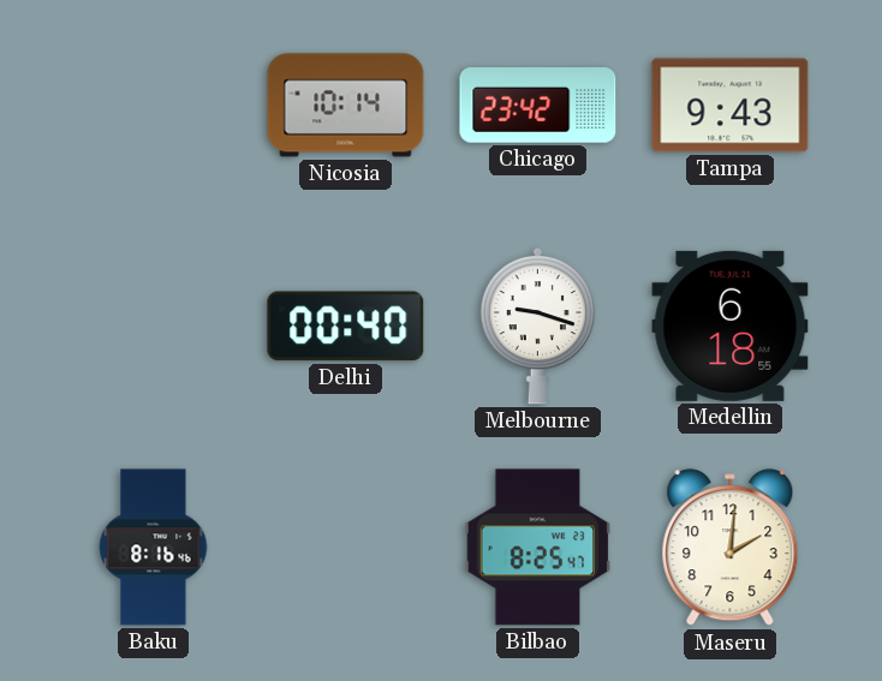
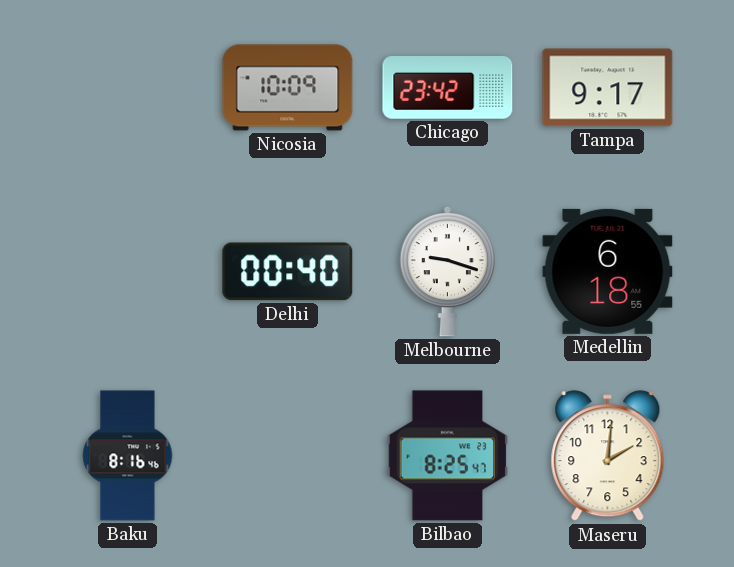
Nicosia: 10:14 -> 10:09
Tampa: 9:43 -> 9:17
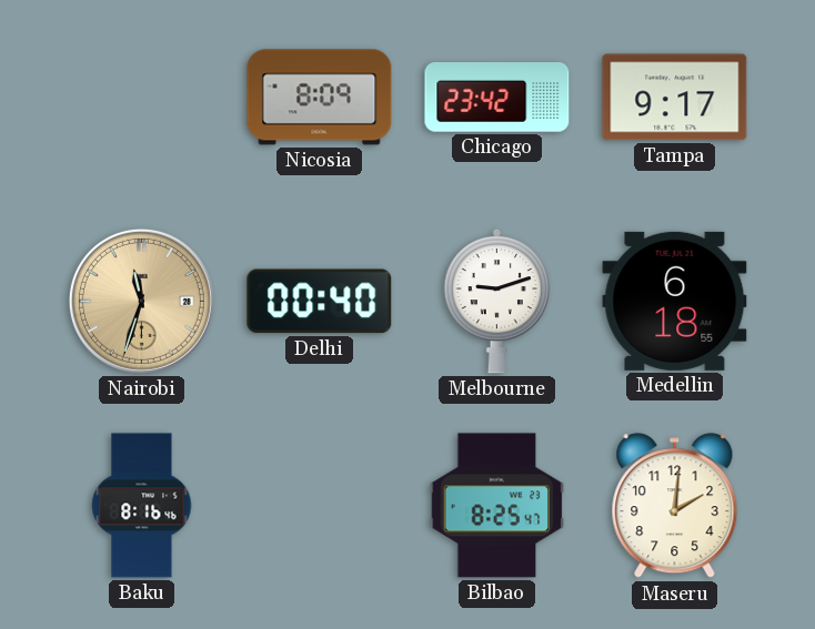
Nicosia: 10:09 -> 8:09
Nairobi: none -> 11:33
Melbourne: 9:18 -> 9:12
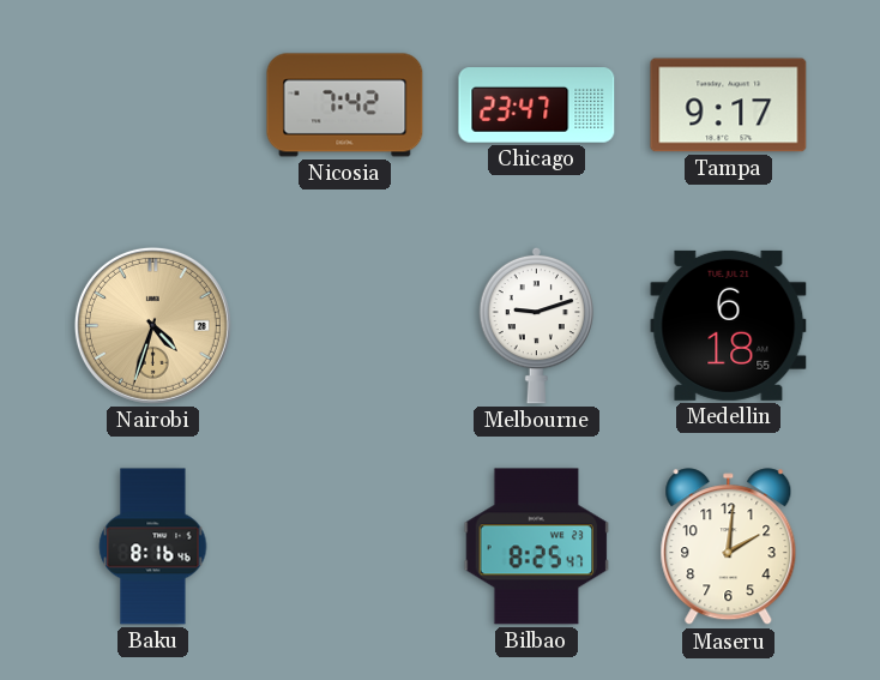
Nicosia: 8:09 -> 7:42
Chicago: 23:42 -> 23:47
Nairobi: 11:33 -> 4:33
Delhi: 00:40 -> none
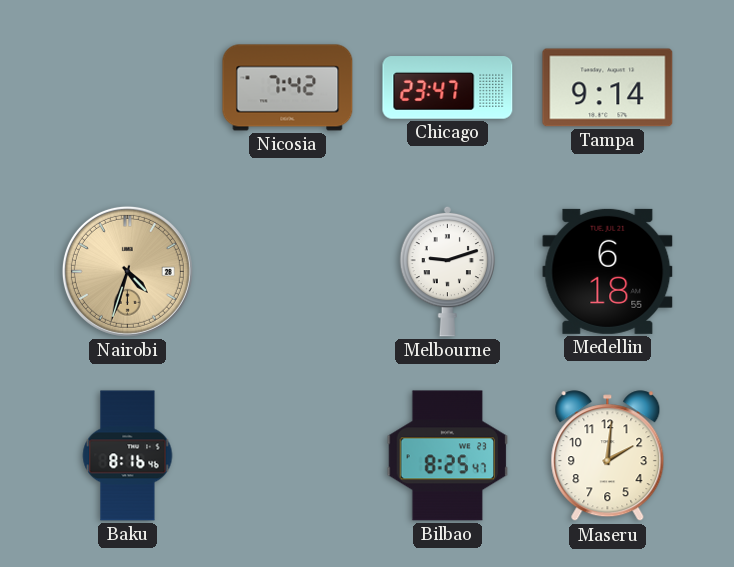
Tampa: 9:17 -> 9:14
